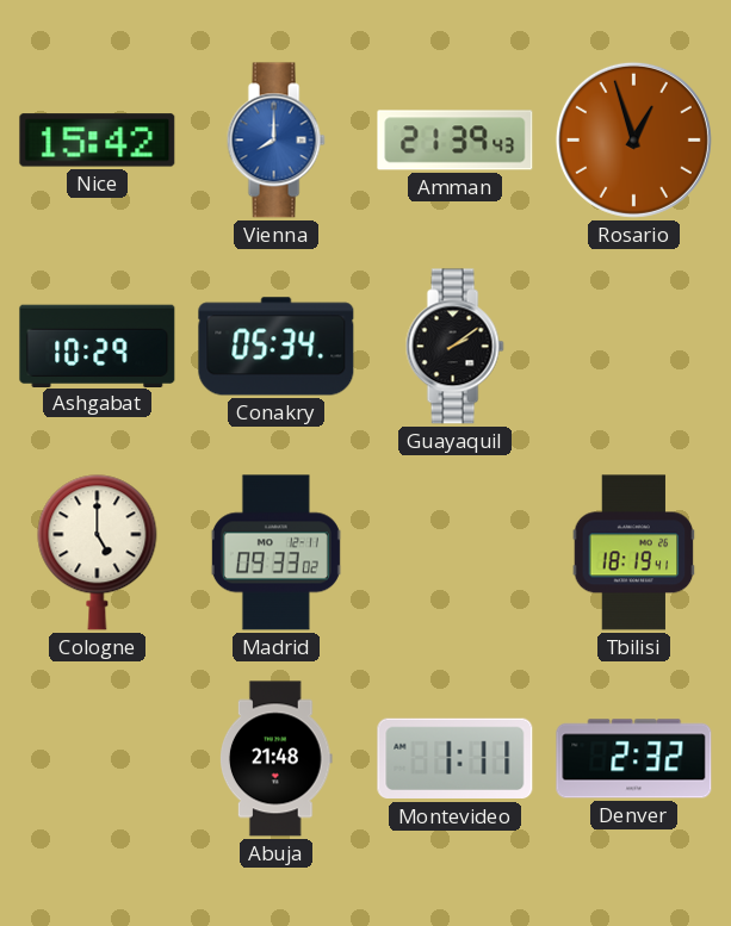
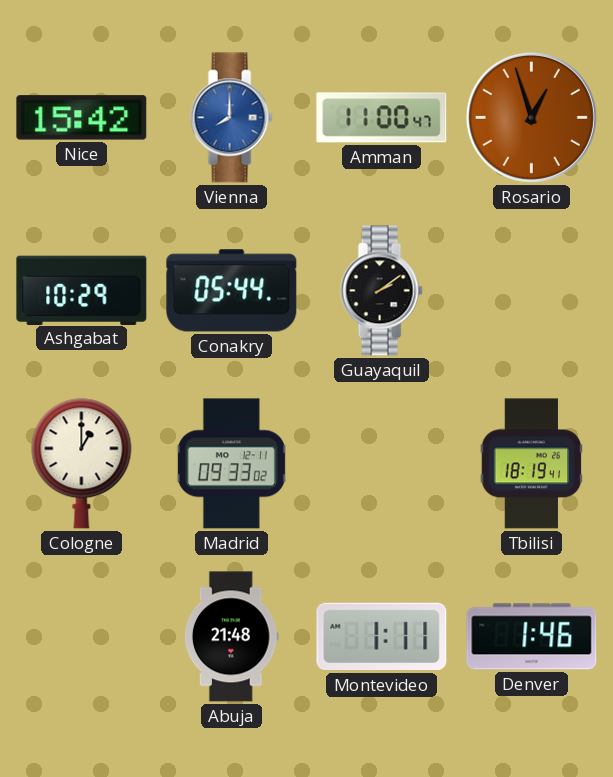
Amman: 21:39 -> 11:00
Conakry: 05:34 -> 05:44
Cologne: 5:00 -> 1:00
Denver: 2:32 -> 1:46
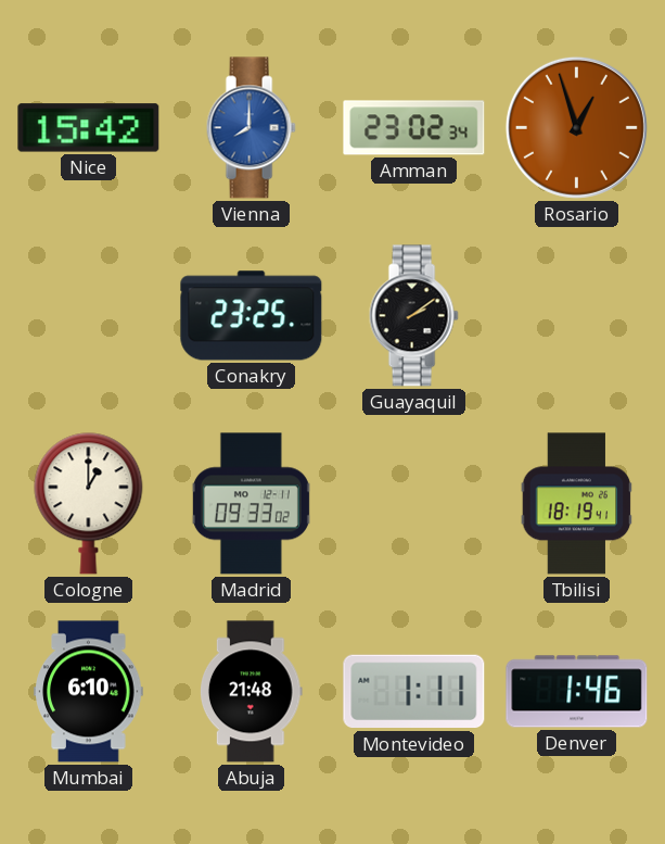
Amman: 11:00 -> 23:02
Ashgabat: 10:29 -> none
Conakry: 05:44 -> 23:25
Mumbai: none -> 6:10
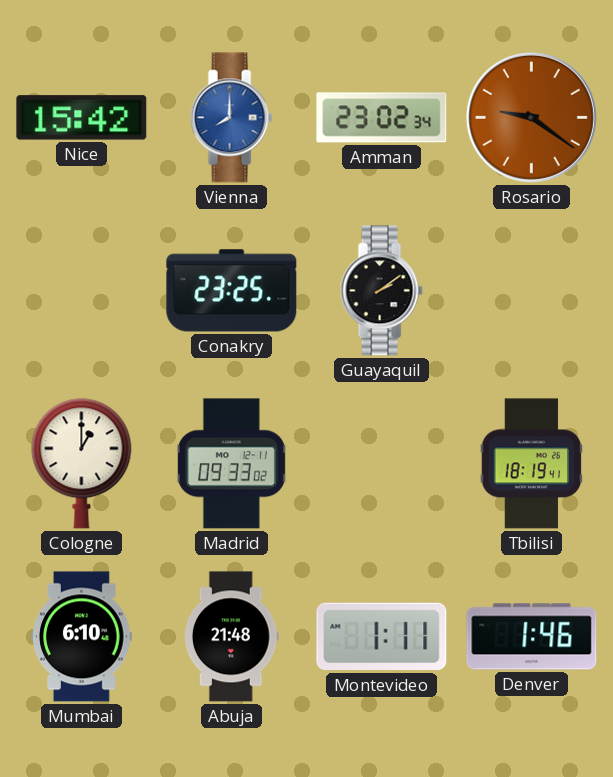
Rosario: 12:57 -> 9:21
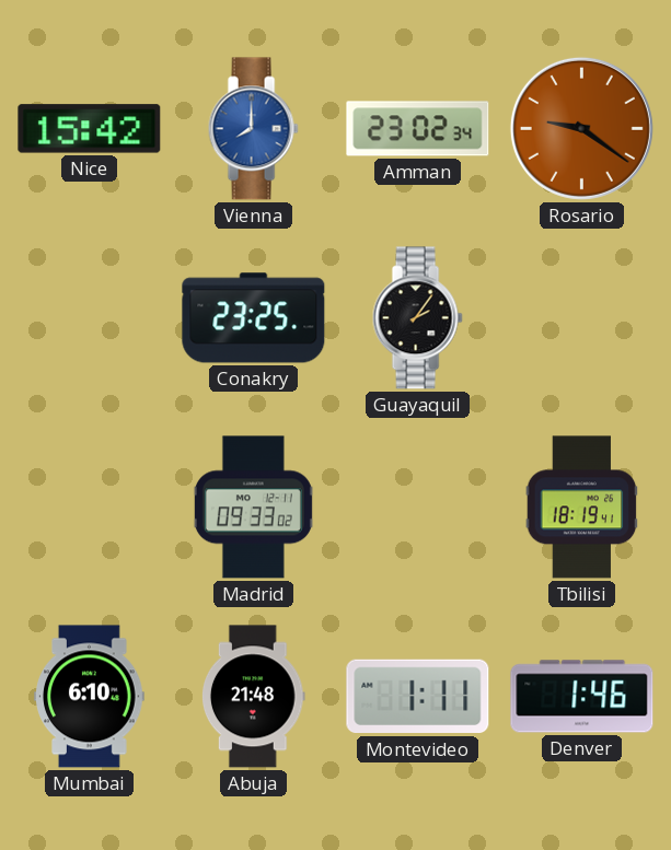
Guayaquil: 2:09 -> 2:06
Cologne: 1:00 -> none
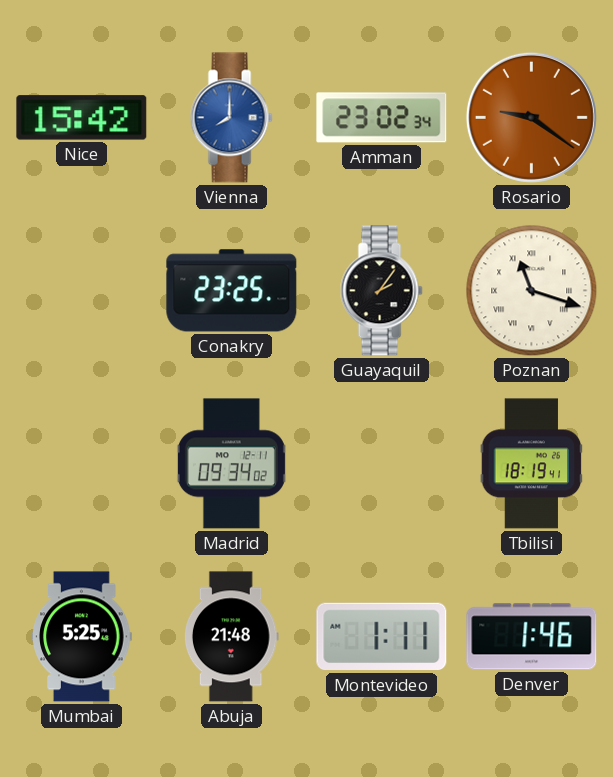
Poznan: none -> 11:18
Madrid: 09:33 -> 09:34
Mumbai: 6:10 -> 5:25
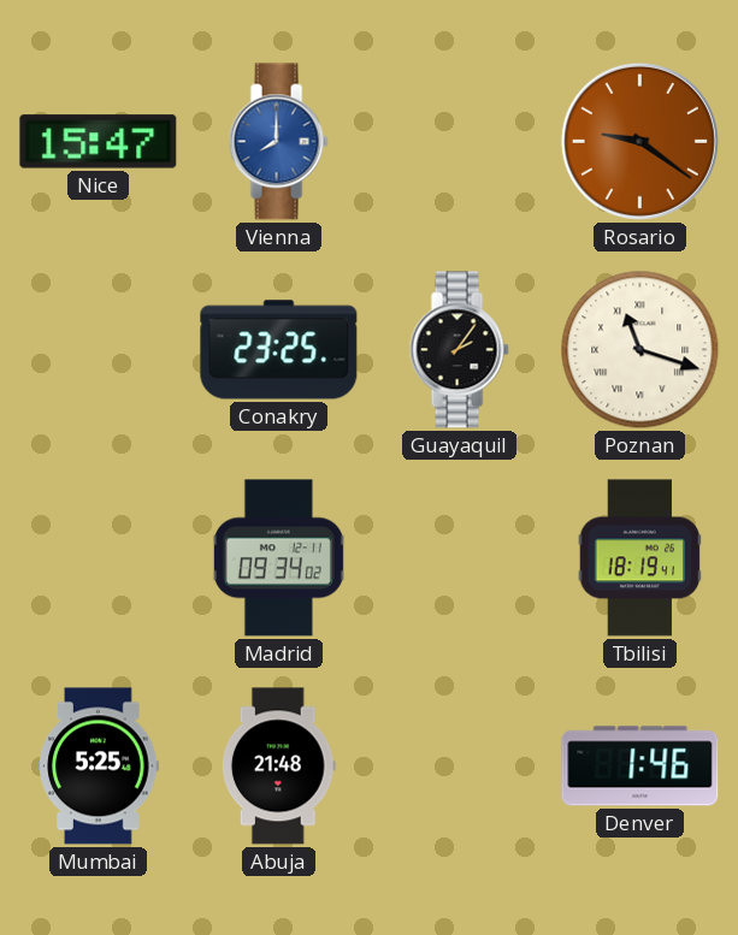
Nice: 15:42 -> 15:47
Amman: 23:02 -> none
Montevideo: 1:11 -> none
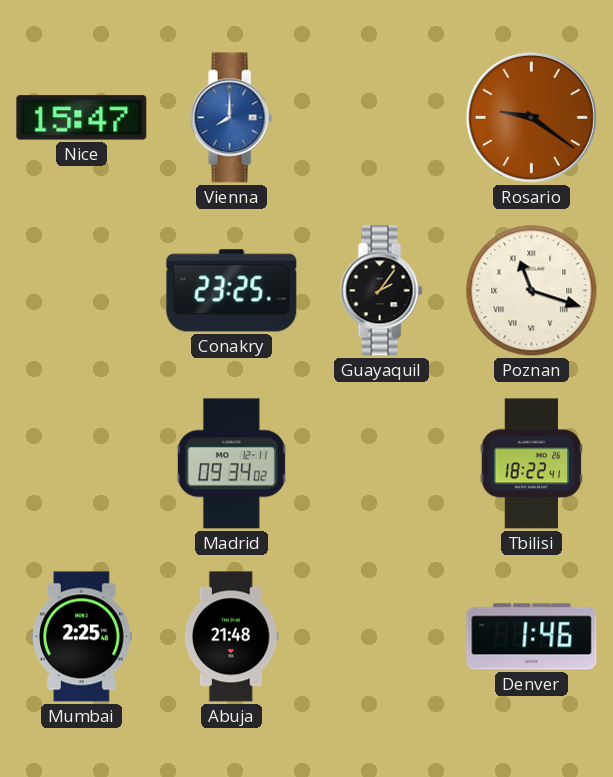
Tbilisi: 18:19 -> 18:22
Mumbai: 5:25 -> 2:25
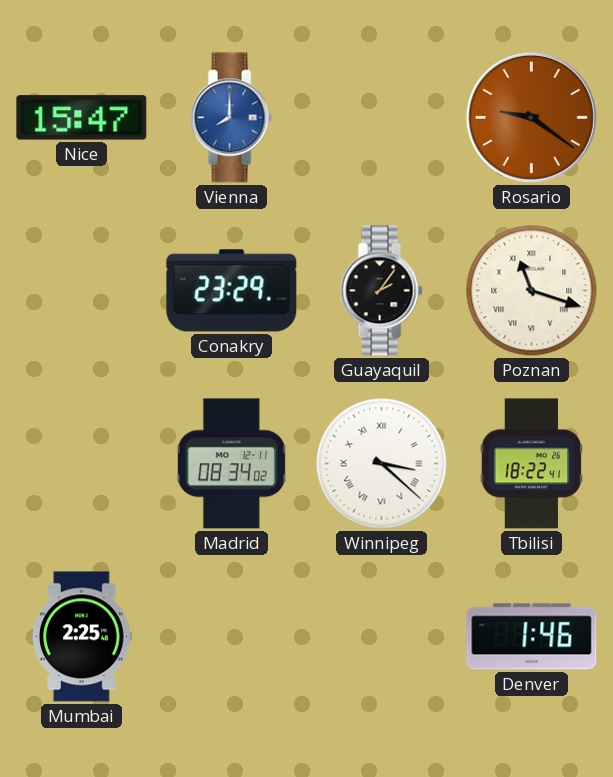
Conakry: 23:25 -> 23:29
Madrid: 09:34 -> 08:34
Winnipeg: none -> 3:22
Abuja: 21:48 -> none
